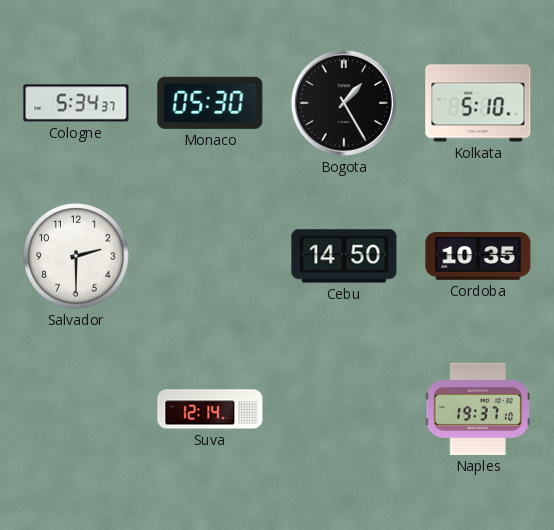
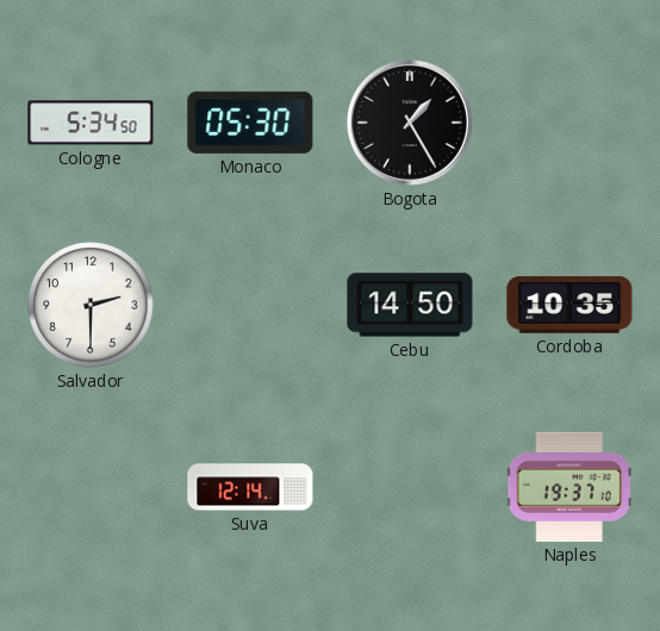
Cologne: 5:34:37 -> 5:34:50
Kolkata: 5:10 -> none
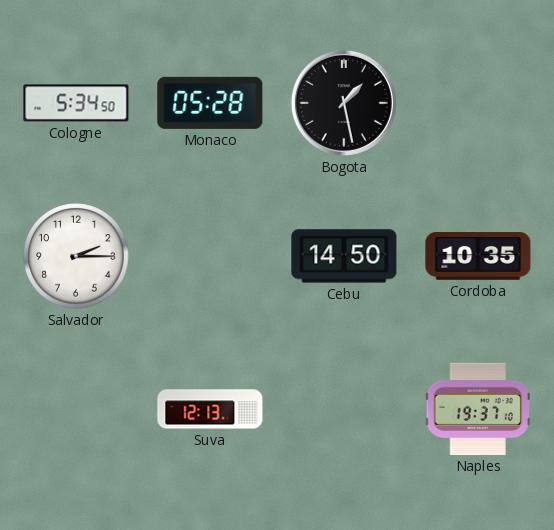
Monaco: 05:30 -> 05:28
Bogota: 1:25 -> 1:28
Salvador: 2:30 -> 2:15
Suva: 12:14 -> 12:13
